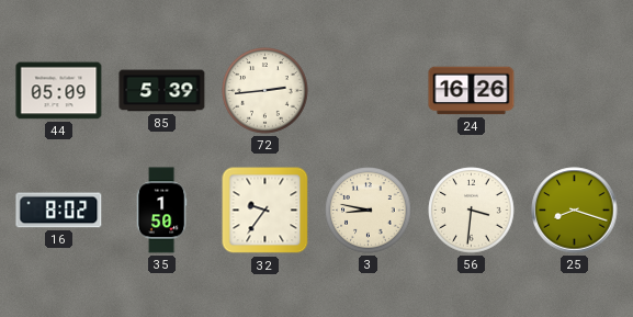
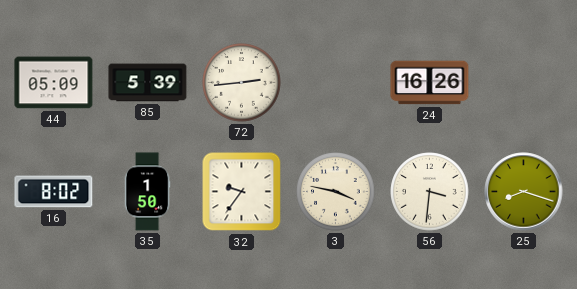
3: 8:47 -> 3:47
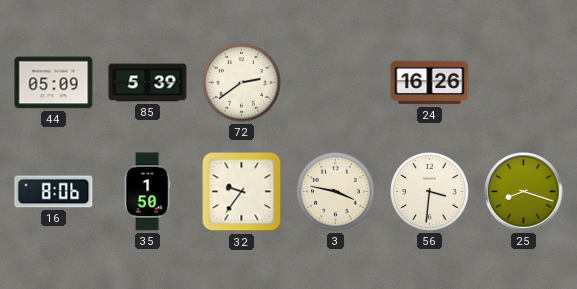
72: 2:44 -> 2:39
16: 8:02 -> 8:06
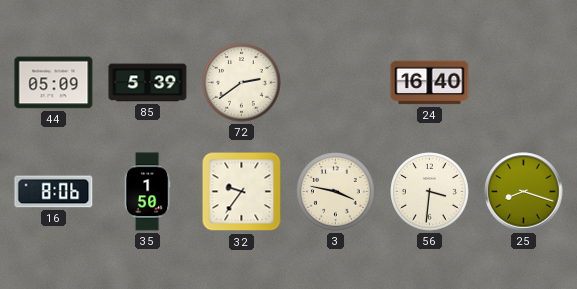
24: 16:26 -> 16:40
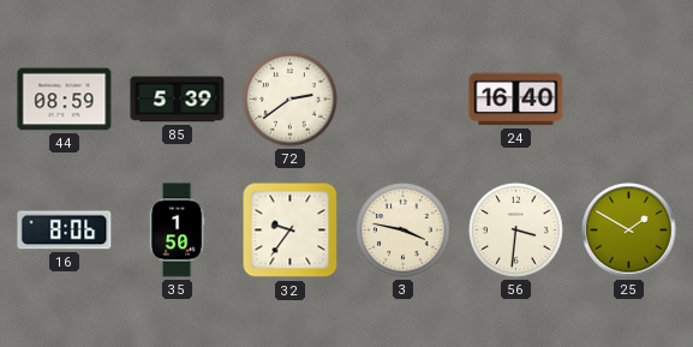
44: 05:09 -> 08:59
25: 8:18 -> 1:50
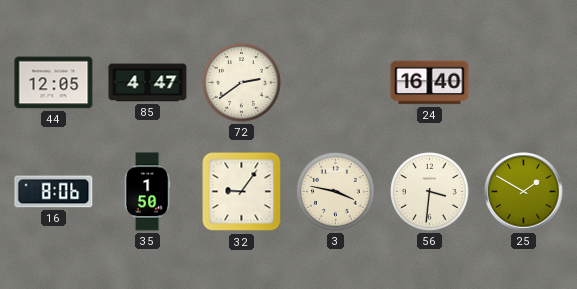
44: 08:59 -> 12:05
85: 5:39 -> 4:47
32: 9:36 -> 9:06
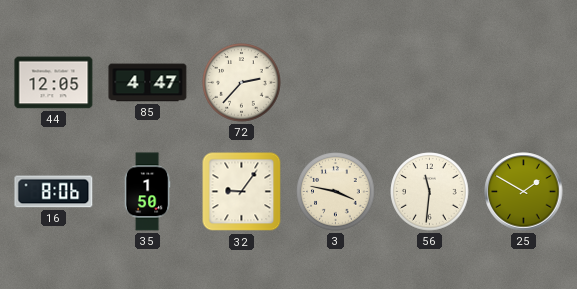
72: 2:39 -> 2:37
24: 16:40 -> none
56: 3:31 -> 11:31
